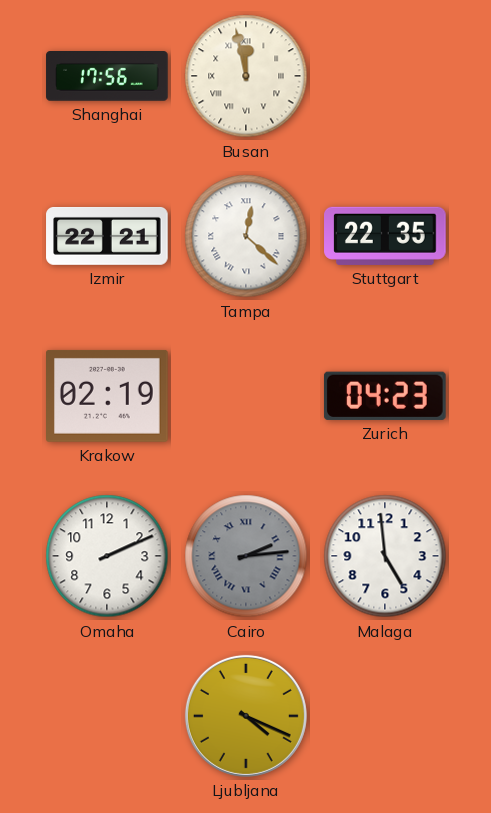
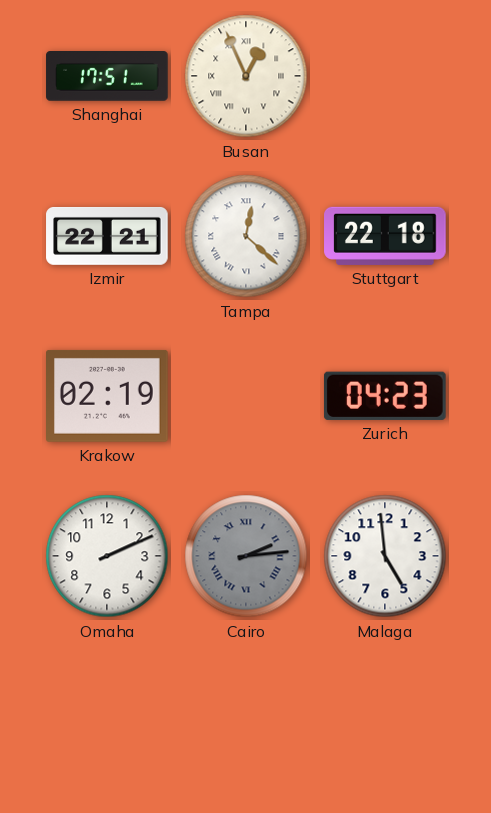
Shanghai: 17:56 -> 17:51
Busan: 11:58 -> 12:56
Stuttgart: 22:35 -> 22:18
Ljubljana: 4:19 -> none
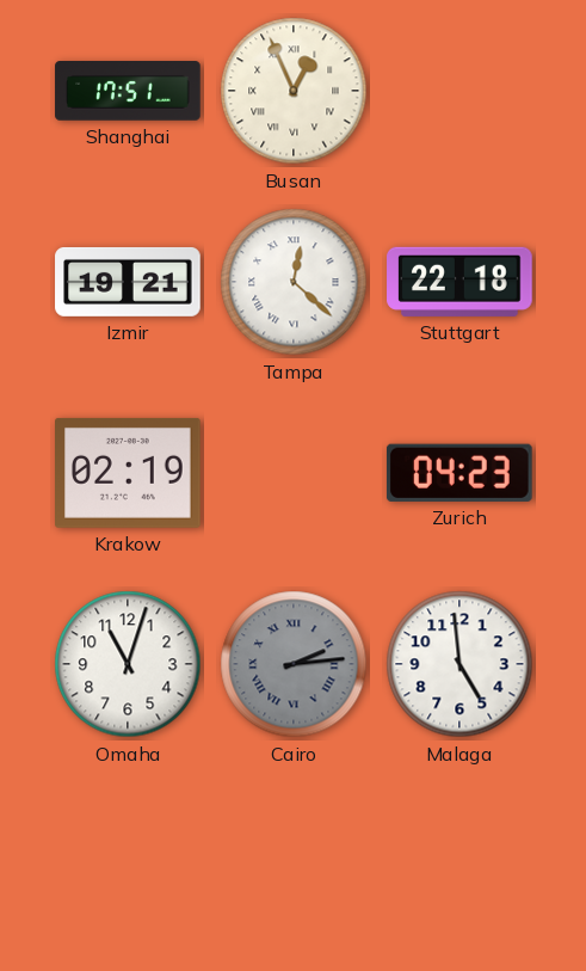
Izmir: 22:21 -> 19:21
Omaha: 2:11 -> 11:03
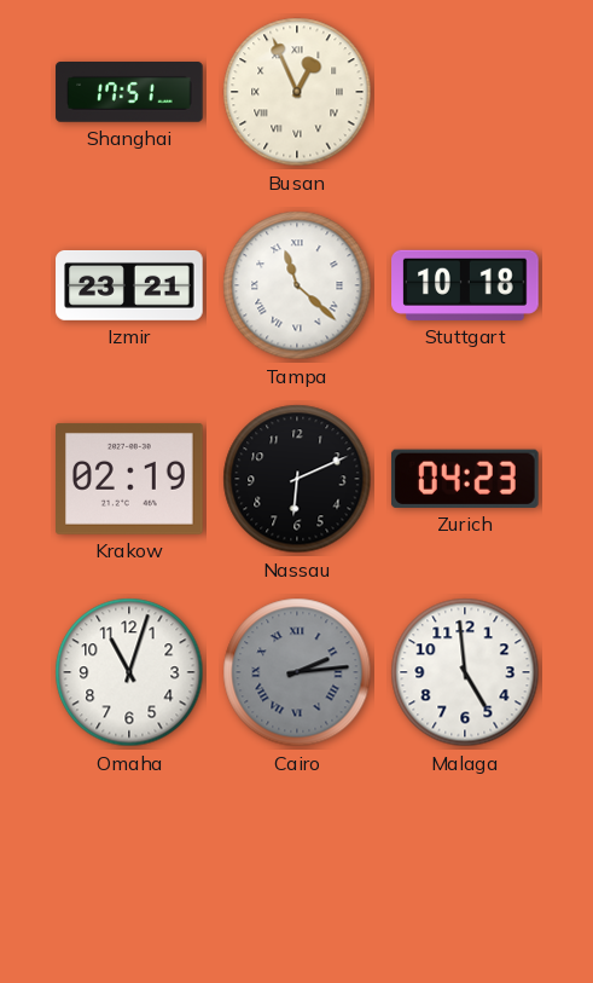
Izmir: 19:21 -> 23:21
Tampa: 12:22 -> 11:22
Stuttgart: 22:18 -> 10:18
Nassau: none -> 6:11
